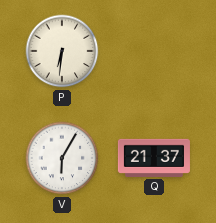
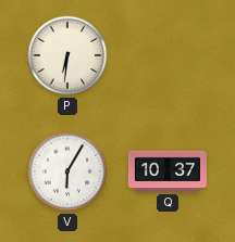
Q: 21:37 -> 10:37
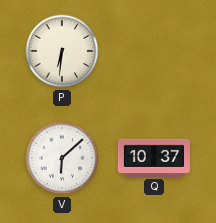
V: 6:05 -> 6:08
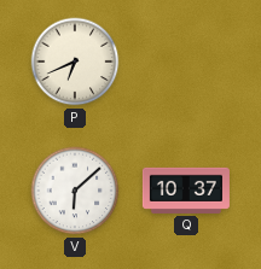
P: 6:31 -> 6:41
